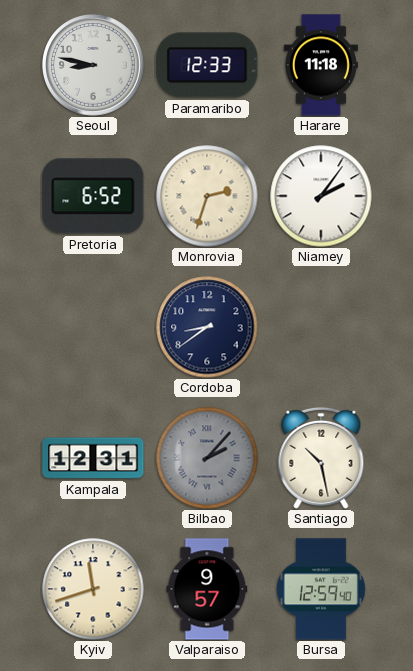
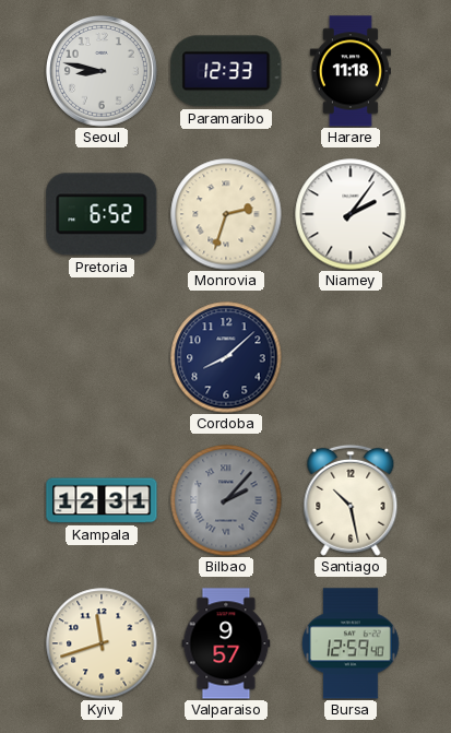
Cordoba: 8:39 -> 8:08
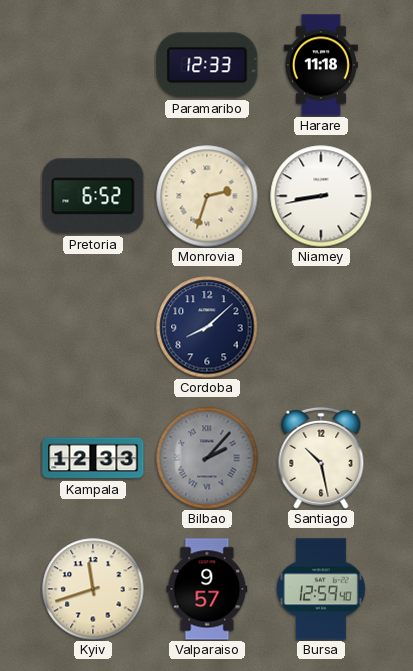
Seoul: 8:47 -> none
Niamey: 2:06 -> 8:43
Kampala: 12:31 -> 12:33
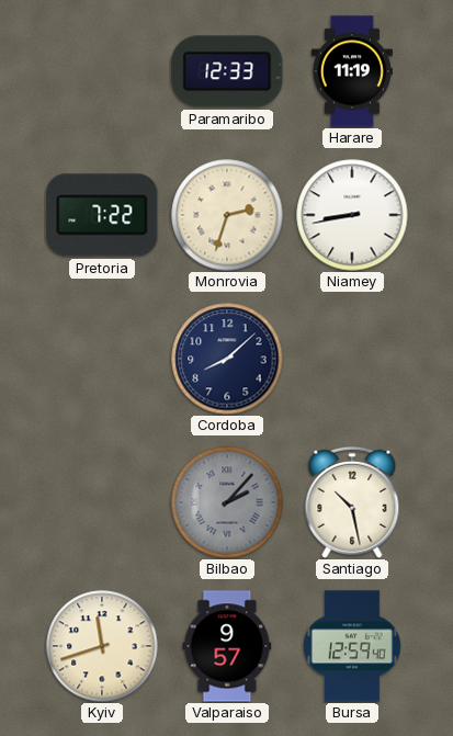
Harare: 11:18 -> 11:19
Pretoria: 6:52 -> 7:22
Kampala: 12:33 -> none
